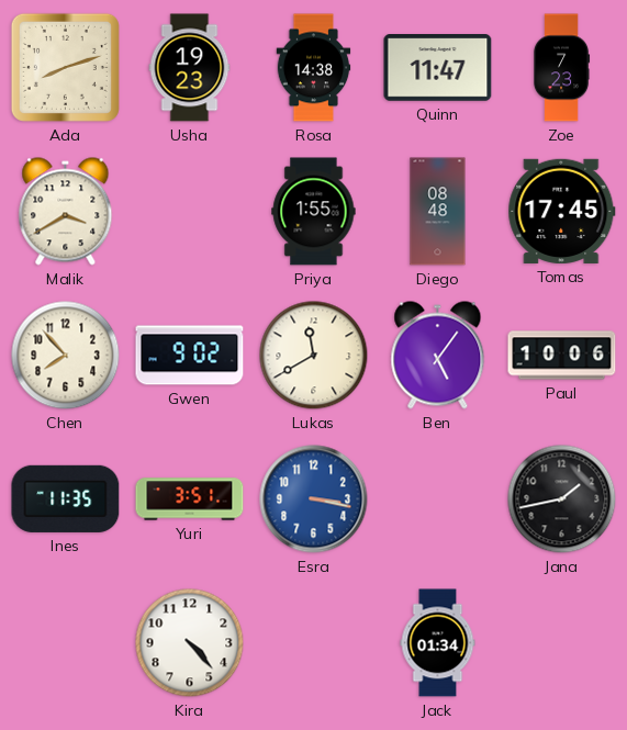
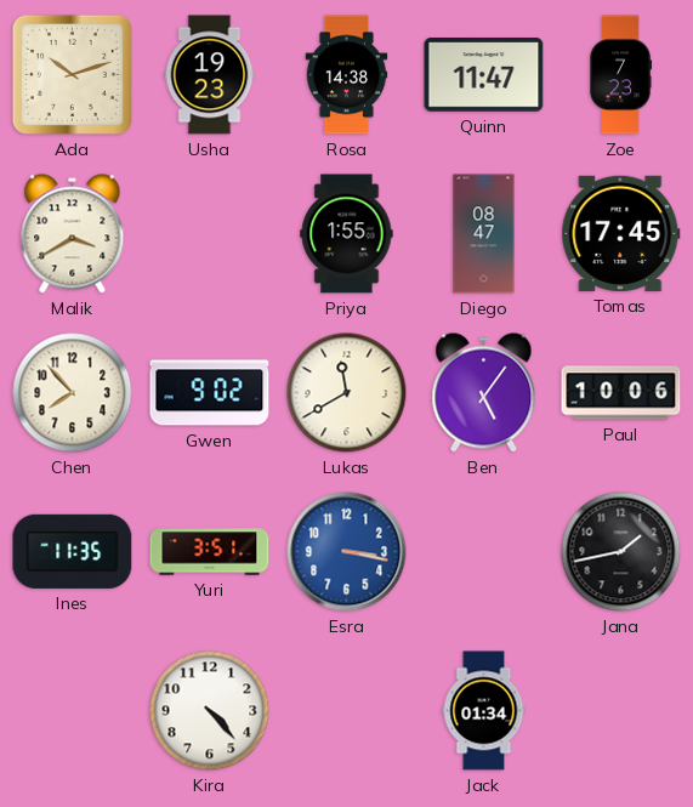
Ada: 8:12 -> 10:12
Diego: 08:48 -> 08:47
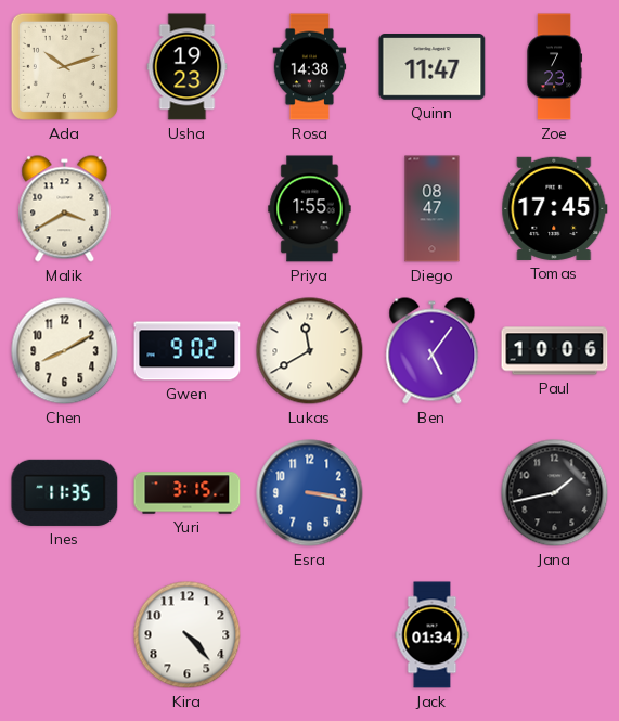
Chen: 7:53 -> 8:10
Yuri: 3:51 -> 3:15
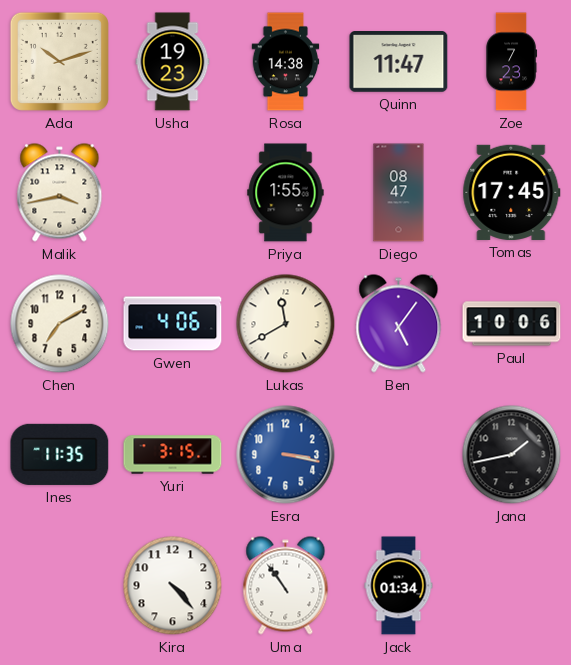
Malik: 3:40 -> 3:43
Chen: 8:10 -> 7:10
Gwen: 9:02 -> 4:06
Uma: none -> 10:54
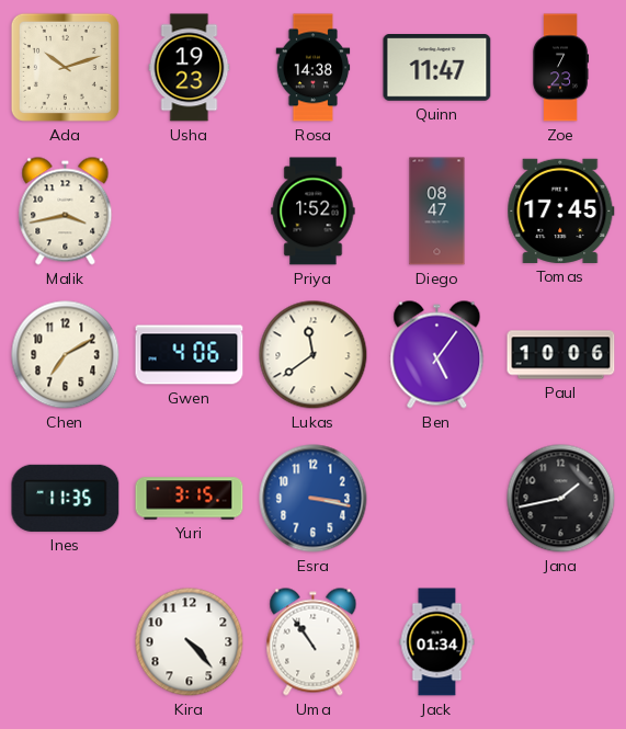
Priya: 1:55 -> 1:52
Lukas: 11:40 -> 11:39
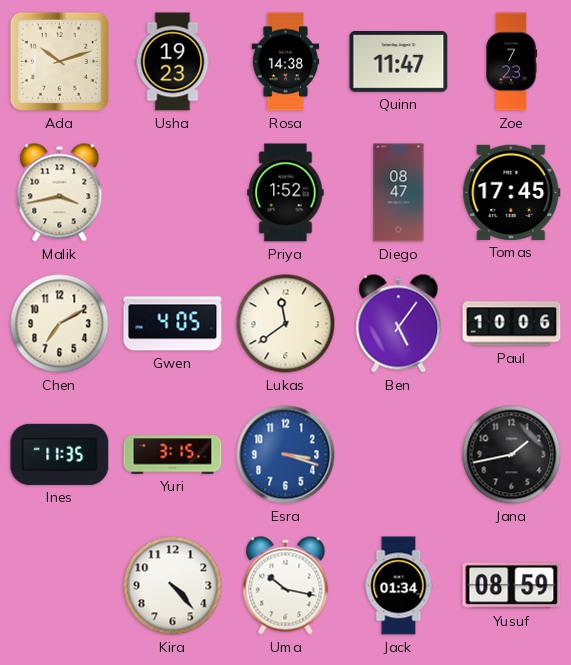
Gwen: 4:06 -> 4:05
Esra: 3:17 -> 3:18
Uma: 10:54 -> 10:17
Yusuf: none -> 08:59
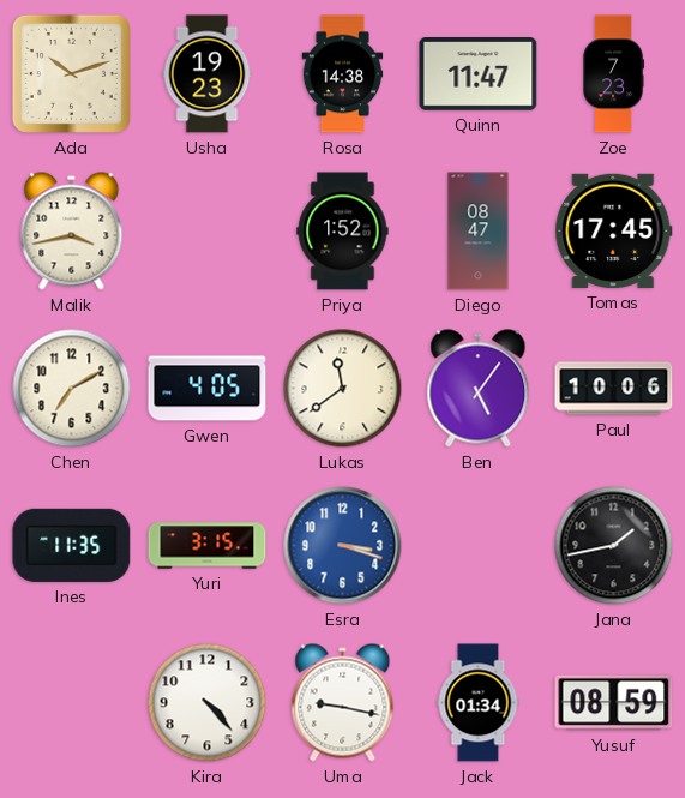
Uma: 10:17 -> 9:17
